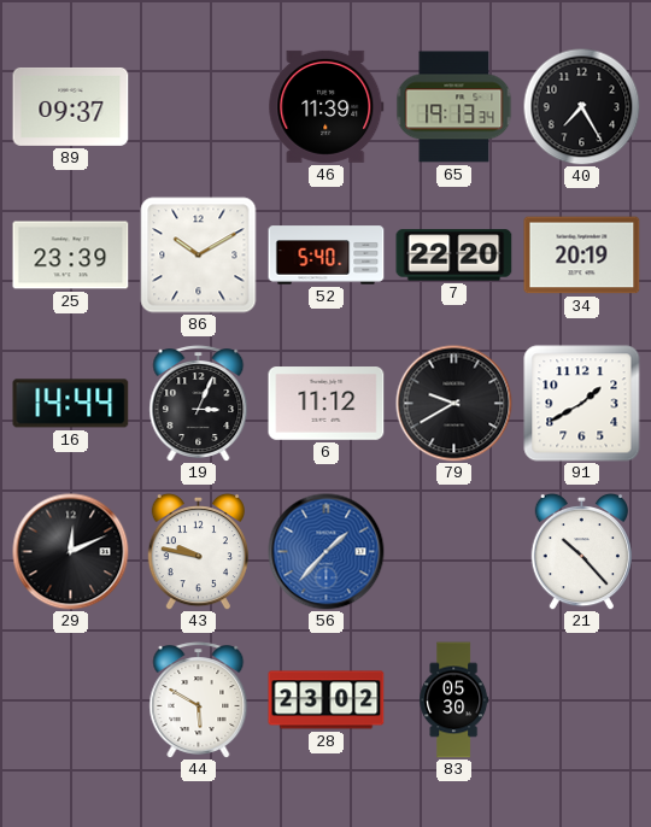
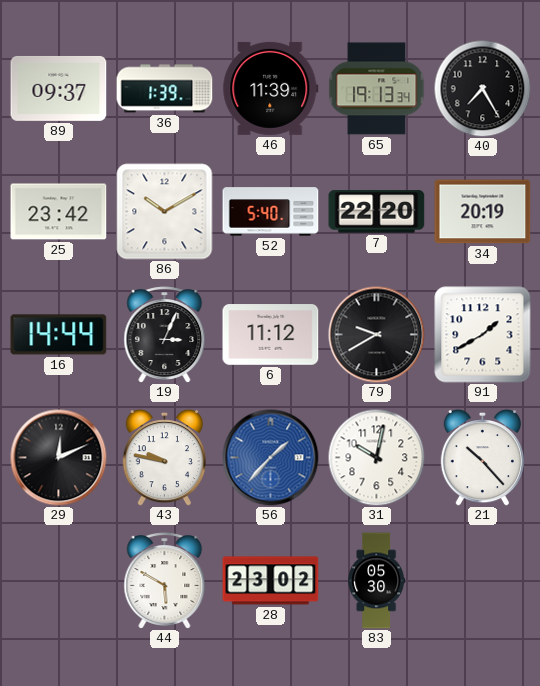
36: none -> 1:39
25: 23:39 -> 23:42
31: none -> 10:02
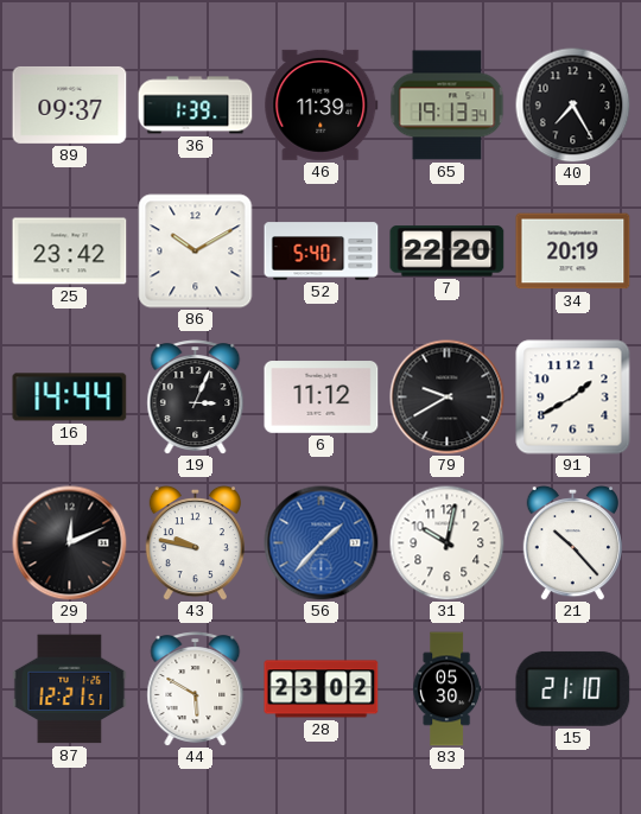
87: none -> 12:21
15: none -> 21:10
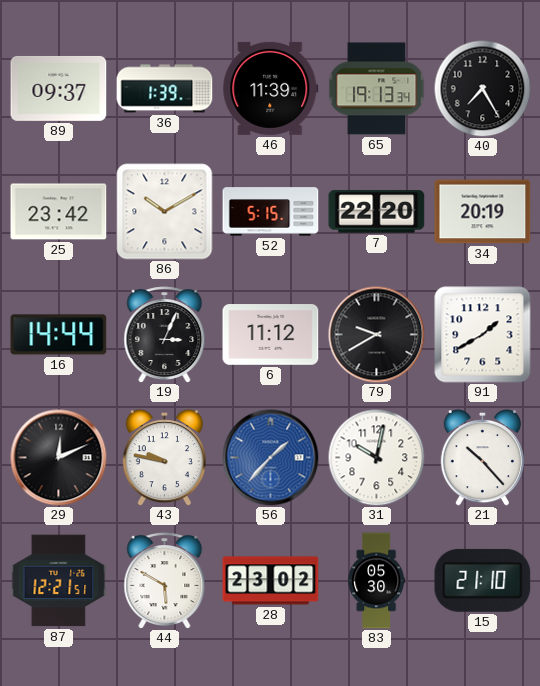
52: 5:40 -> 5:15
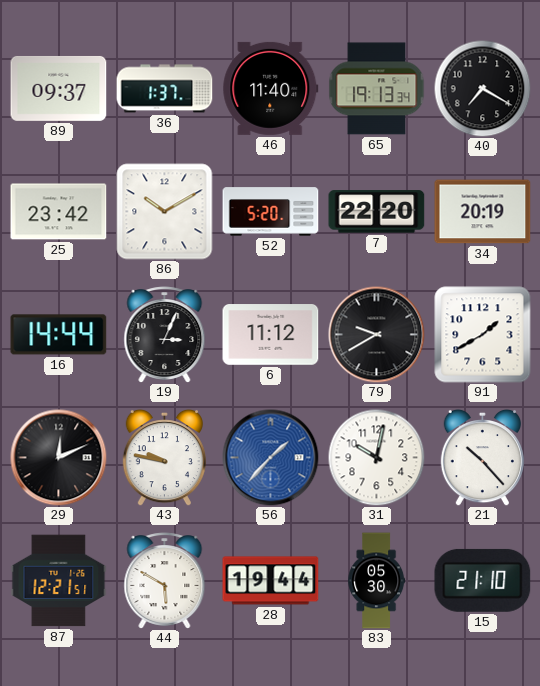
36: 1:39 -> 1:37
46: 11:39 -> 11:40
40: 7:25 -> 7:20
52: 5:15 -> 5:20
28: 23:02 -> 19:44
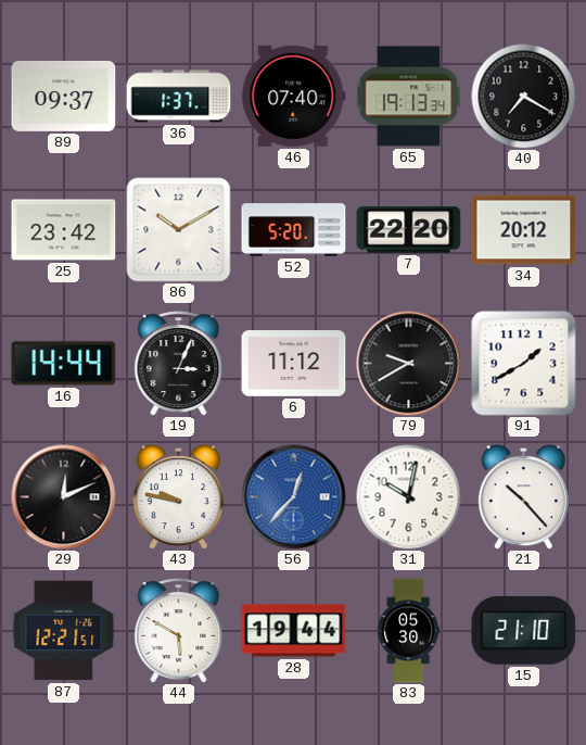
46: 11:40 -> 07:40
34: 20:19 -> 20:12
56: 1:37 -> 12:37
